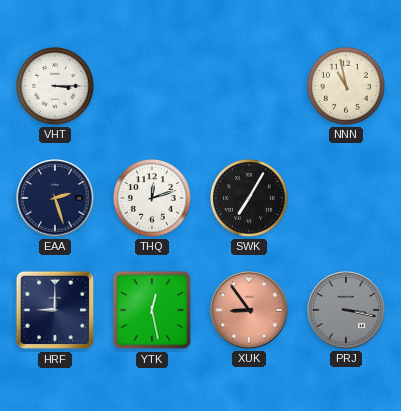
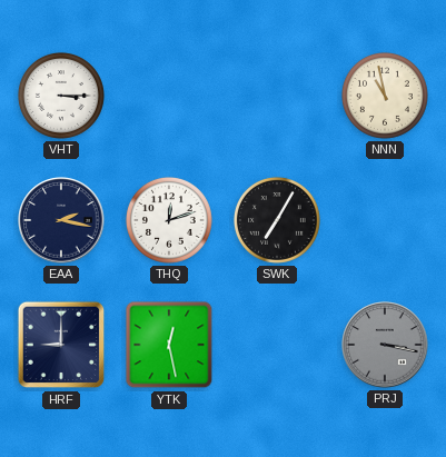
EAA: 2:27 -> 2:17
XUK: 8:54 -> none
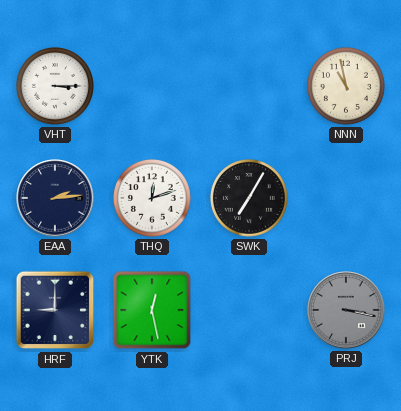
EAA: 2:17 -> 2:14
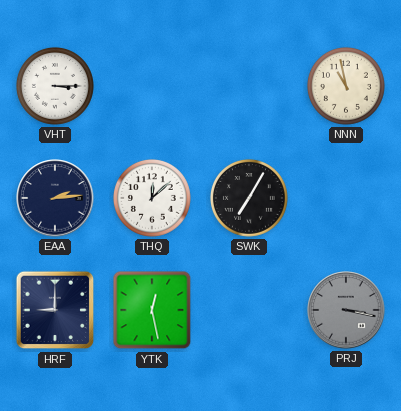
THQ: 12:12 -> 12:08
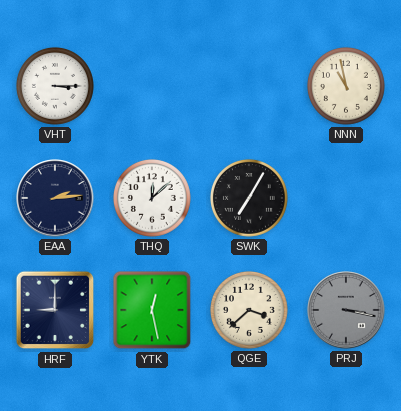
QGE: none -> 3:38
